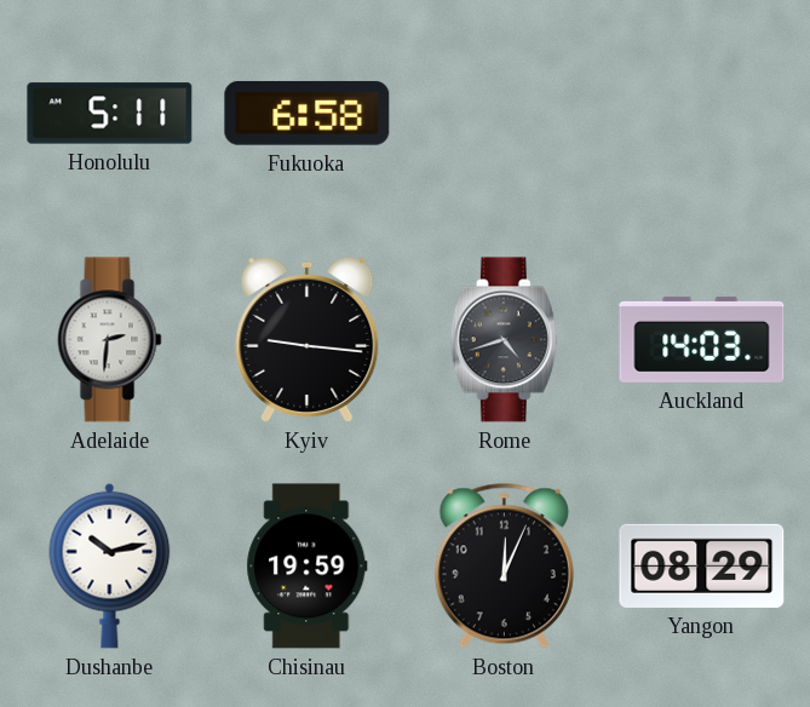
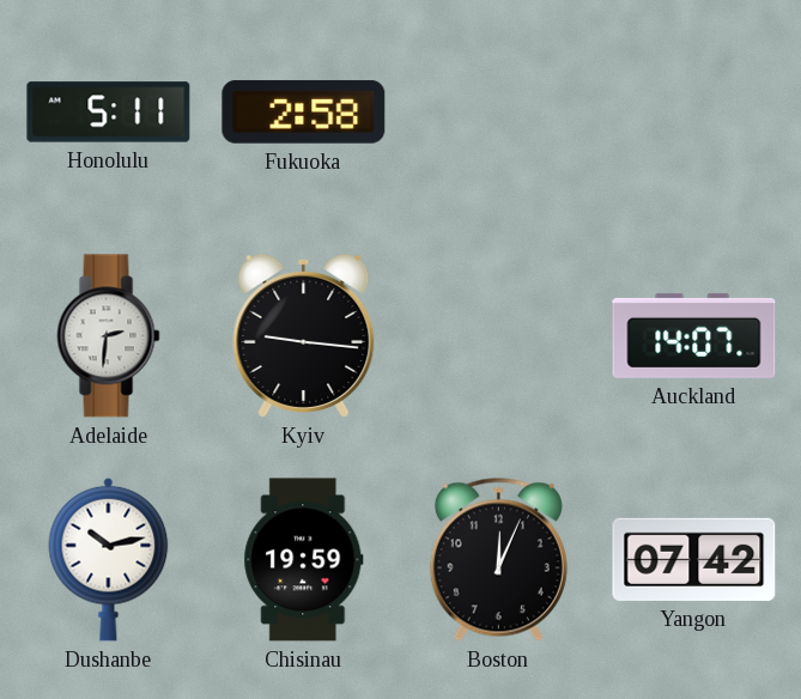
Fukuoka: 6:58 -> 2:58
Rome: 4:42 -> none
Auckland: 14:03 -> 14:07
Yangon: 08:29 -> 07:42
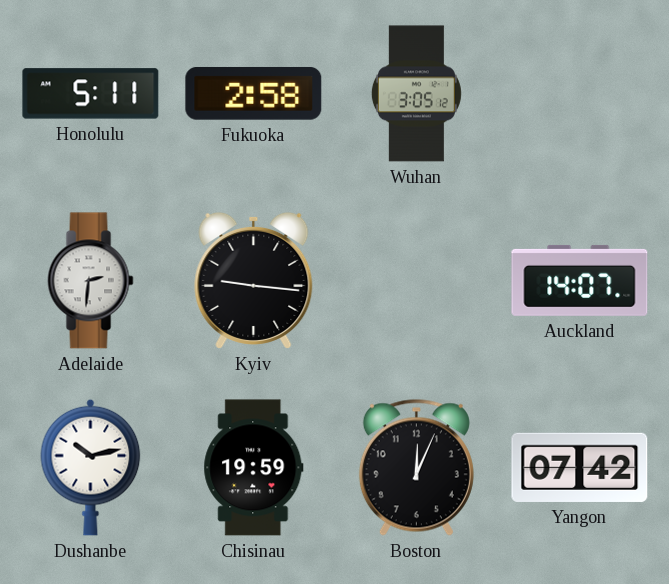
Wuhan: none -> 3:05
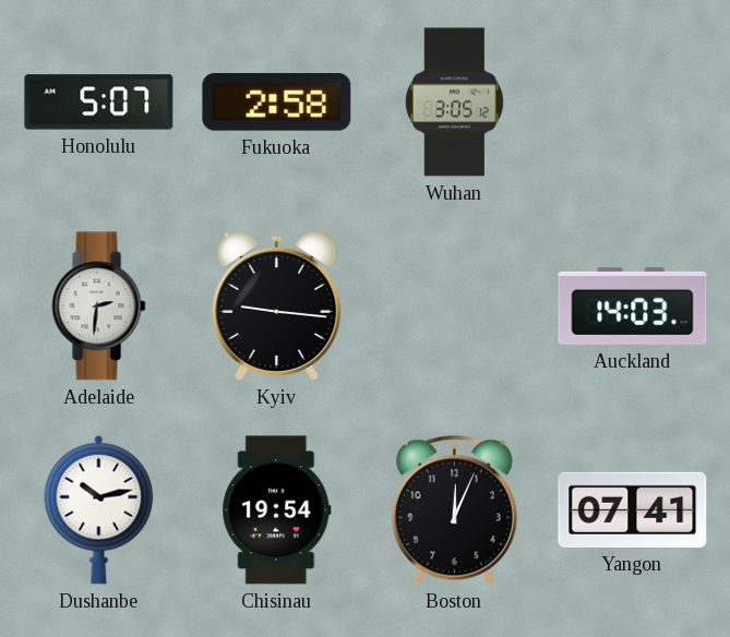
Honolulu: 5:11 -> 5:07
Auckland: 14:07 -> 14:03
Chisinau: 19:59 -> 19:54
Yangon: 07:42 -> 07:41
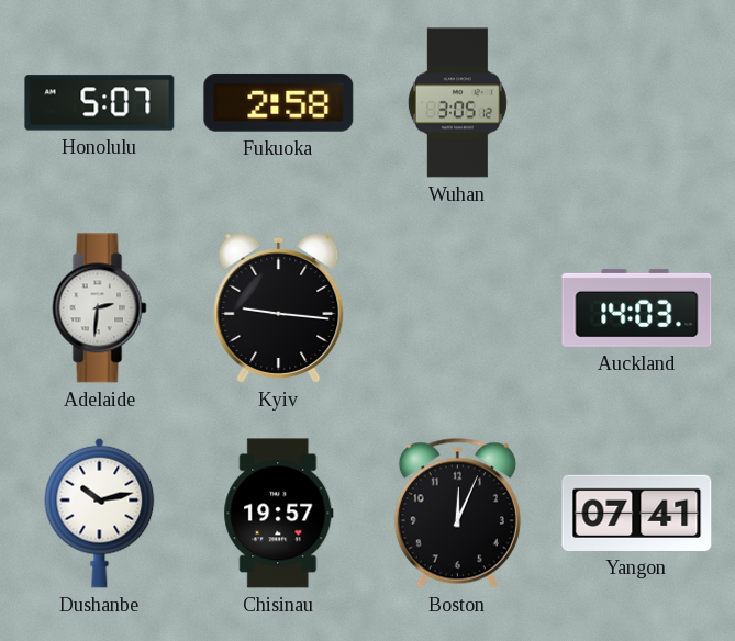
Chisinau: 19:54 -> 19:57
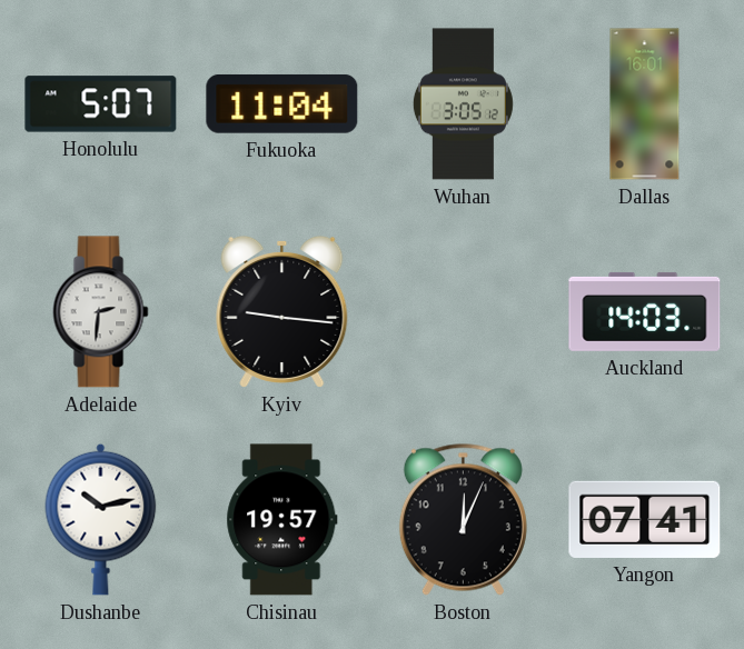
Fukuoka: 2:58 -> 11:04
Dallas: none -> 16:01
